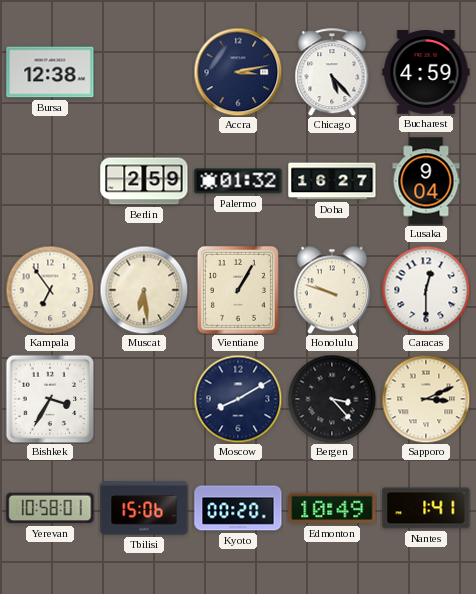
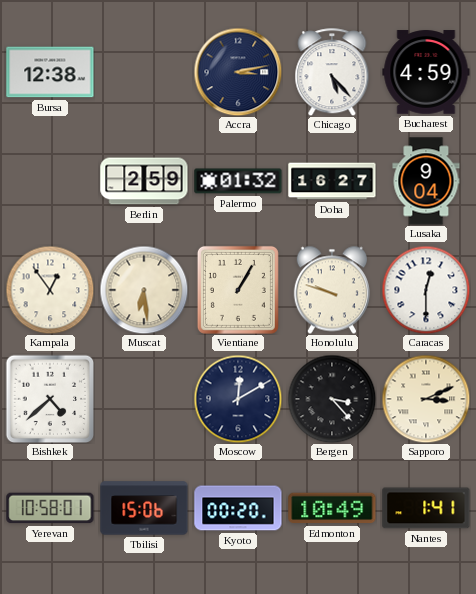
Kampala: 6:54 -> 12:54
Bishkek: 3:35 -> 4:38
Moscow: 8:10 -> 12:10
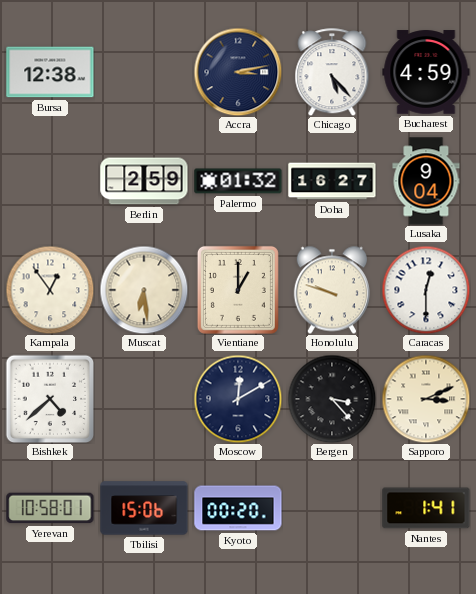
Vientiane: 1:05 -> 1:00
Edmonton: 10:49 -> none
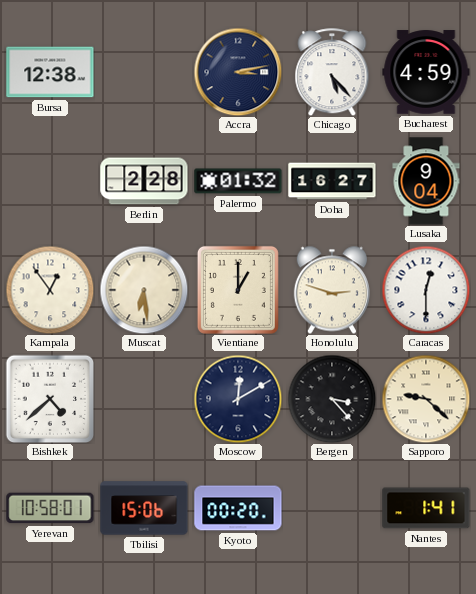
Berlin: 2:59 -> 2:28
Honolulu: 9:48 -> 2:48
Sapporo: 3:11 -> 9:22
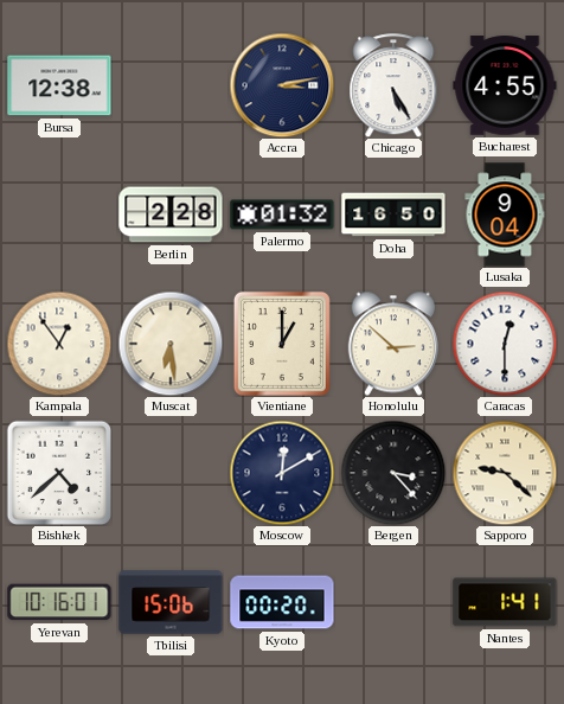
Chicago: 5:23 -> 5:25
Bucharest: 4:59 -> 4:55
Doha: 16:27 -> 16:50
Honolulu: 2:48 -> 2:52
Yerevan: 10:58 -> 10:16
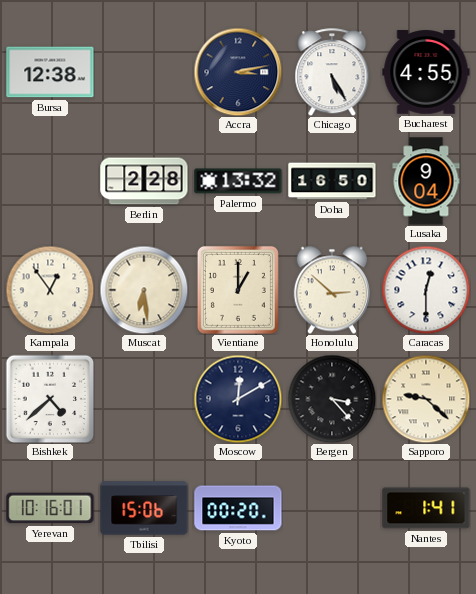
Palermo: 01:32 -> 13:32
